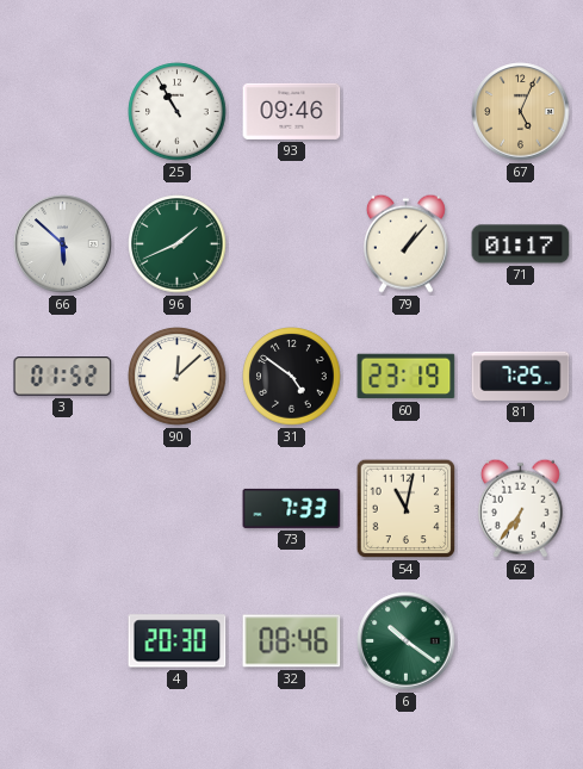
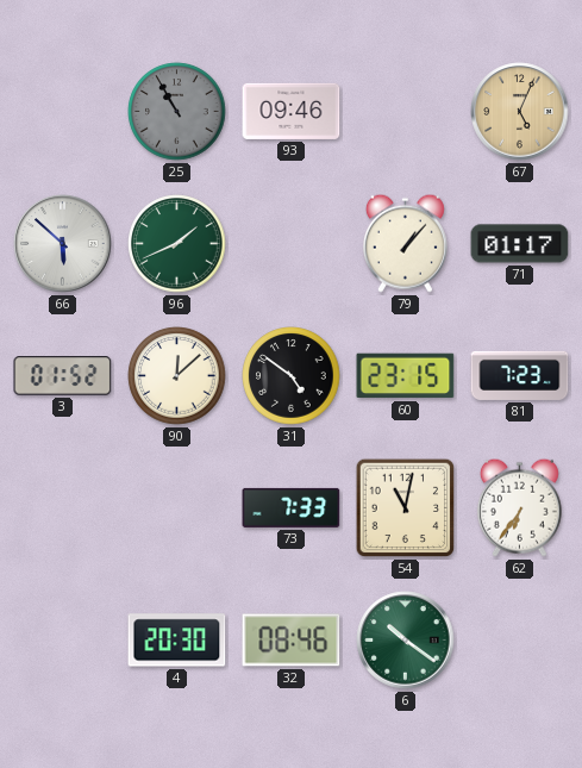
25 dial: white -> grey
60: 23:19 -> 23:15
81: 7:25 -> 7:23
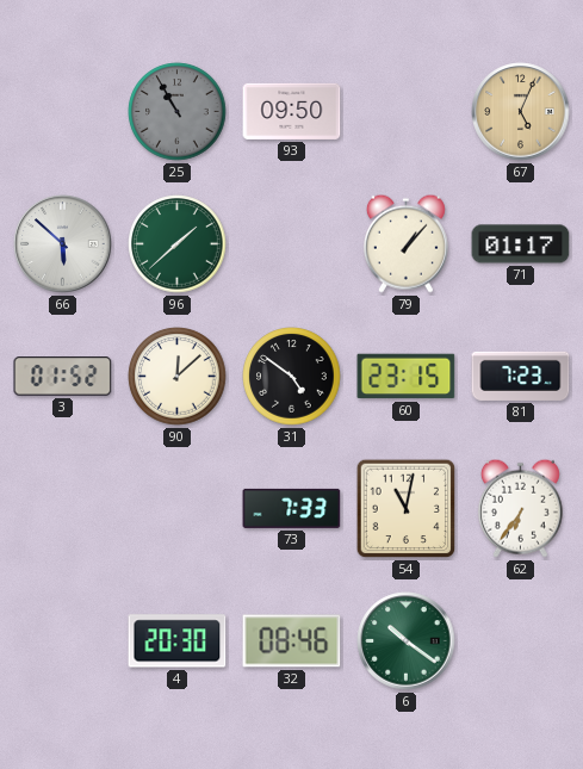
93: 09:46 -> 09:50
96: 1:41 -> 1:38
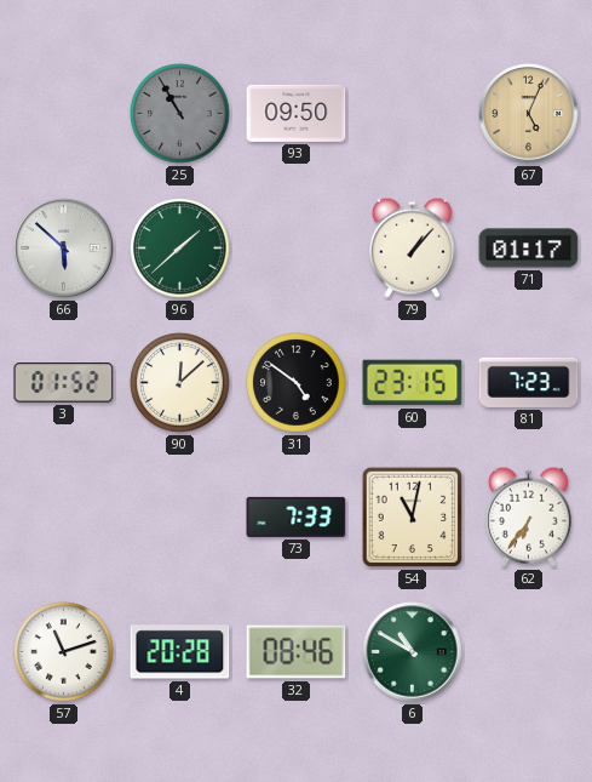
57: none -> 11:12
4: 20:30 -> 20:28
6: 10:21 -> 10:50
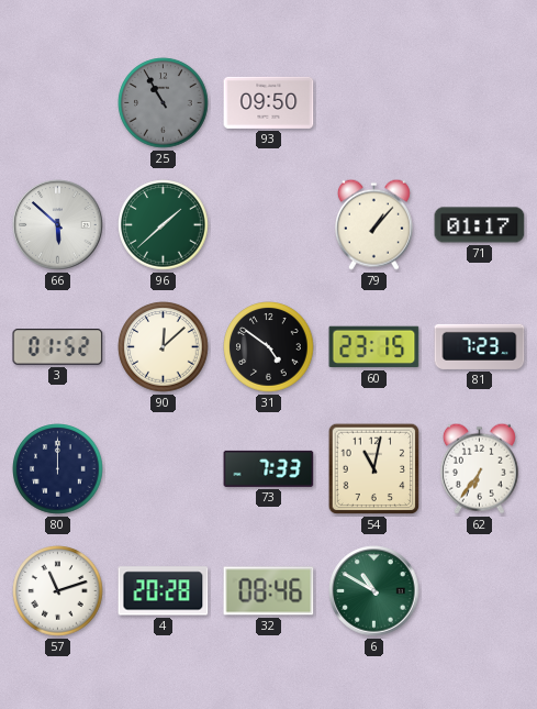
67: 5:04 -> none
80: none -> 12:00
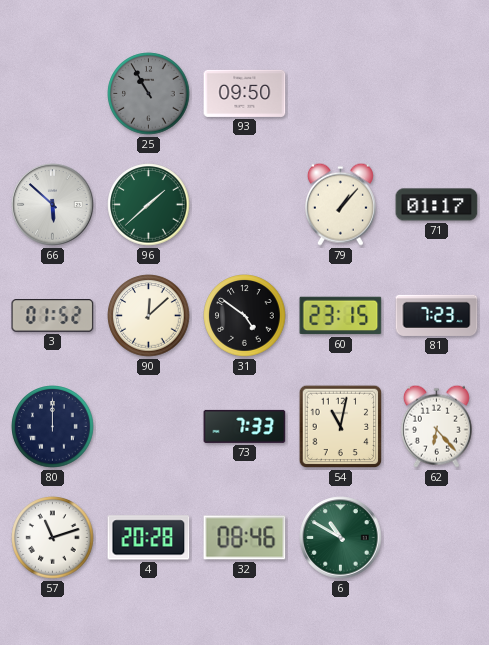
62: 6:36 -> 6:23
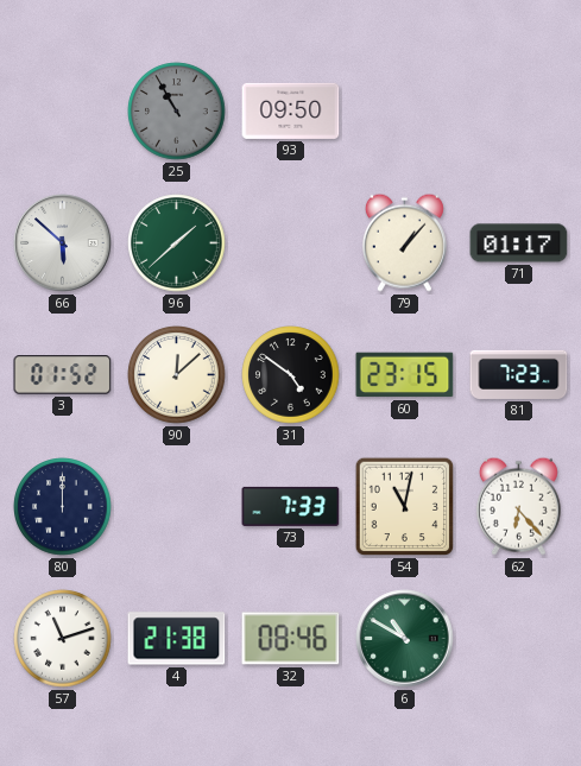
4: 20:28 -> 21:38
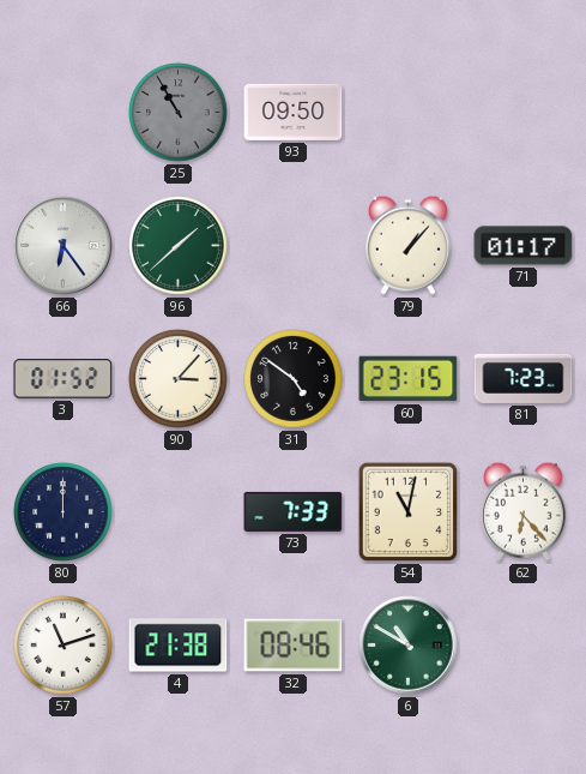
66: 5:52 -> 6:24
90: 12:08 -> 3:07
